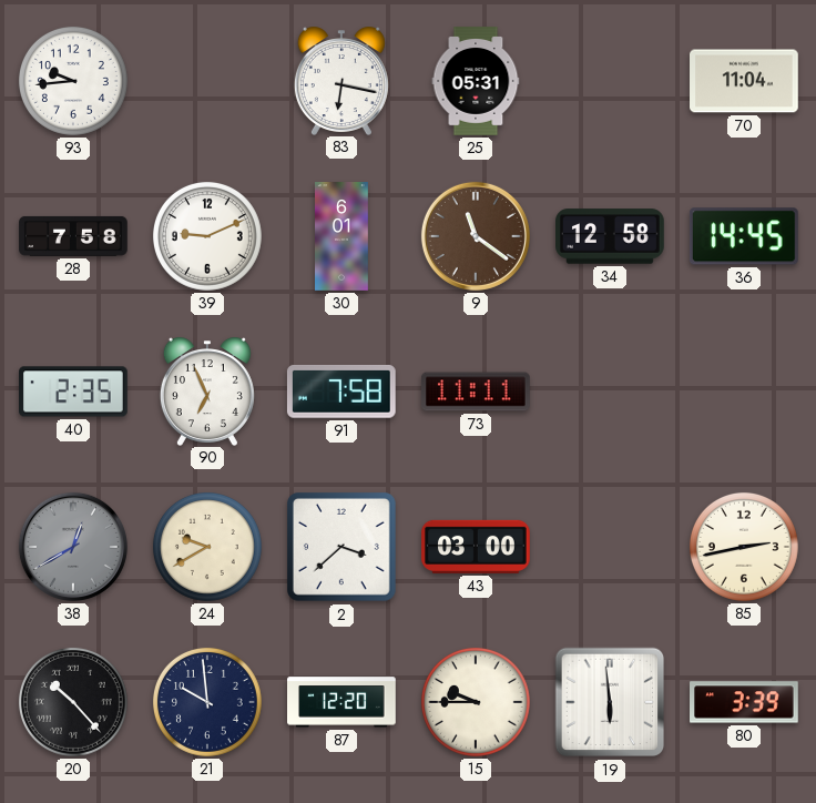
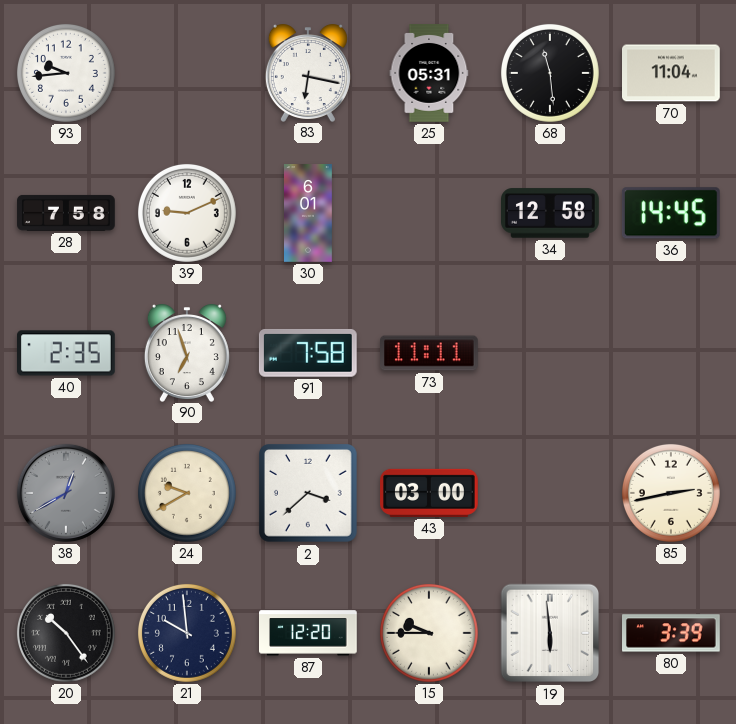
68: none -> 11:29
9: 11:21 -> none
90: 6:56 -> 6:57
20: 10:23 -> 10:24
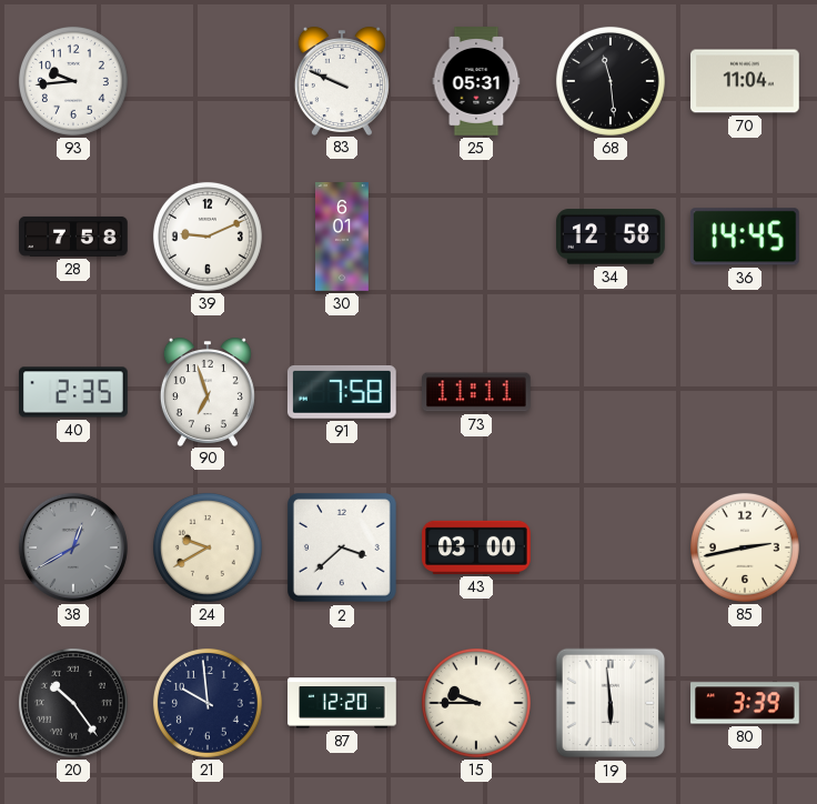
83: 6:17 -> 9:49
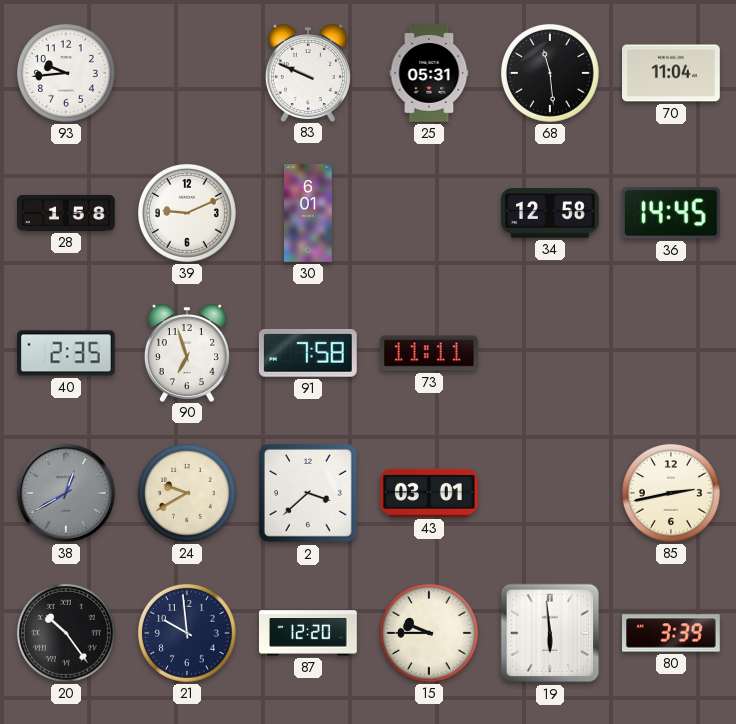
28: 7:58 -> 1:58
43: 03:00 -> 03:01
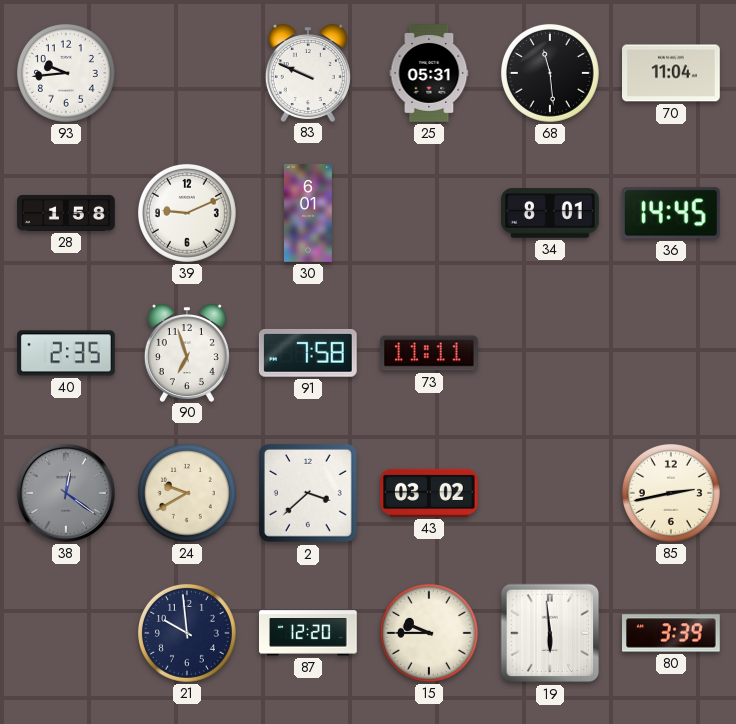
34: 12:58 -> 8:01
38: 12:40 -> 12:21
43: 03:01 -> 03:02
20: 10:24 -> none
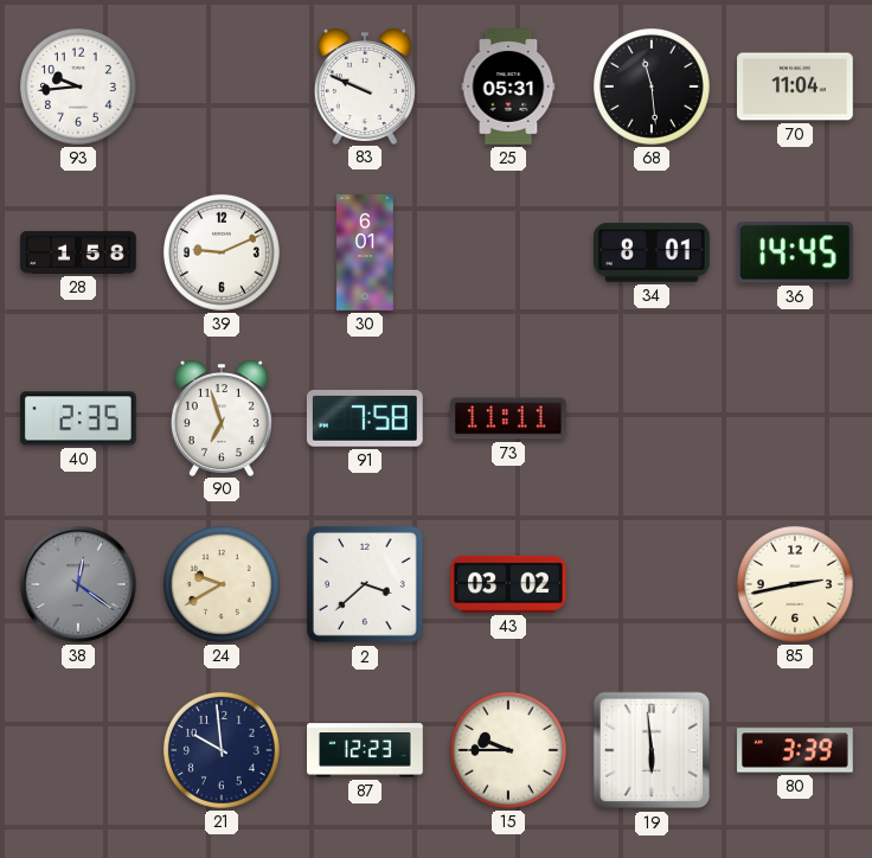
87: 12:20 -> 12:23
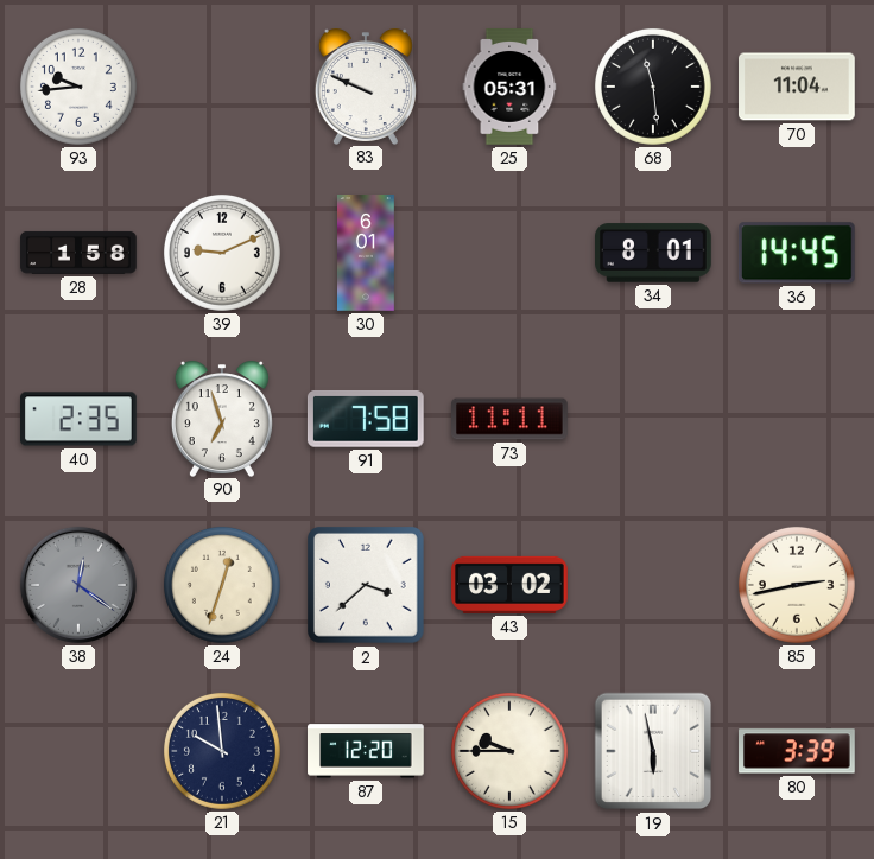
24: 9:40 -> 12:33
87: 12:23 -> 12:20
19: 5:59 -> 5:58
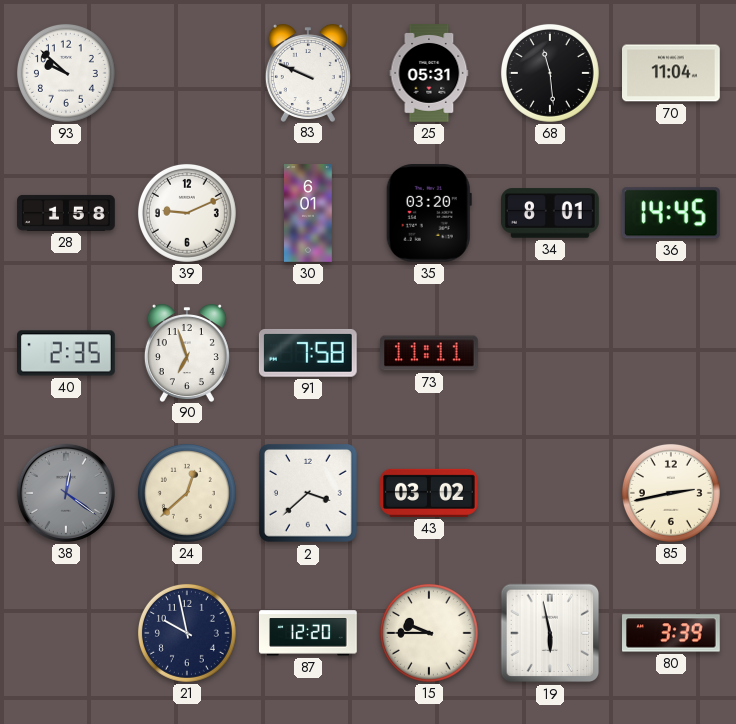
93: 9:44 -> 9:52
35: none -> 03:20
24: 12:33 -> 12:38
21: 9:59 -> 9:58
